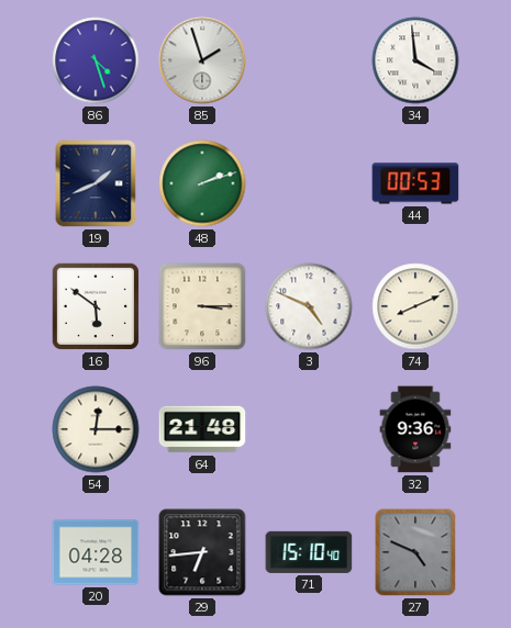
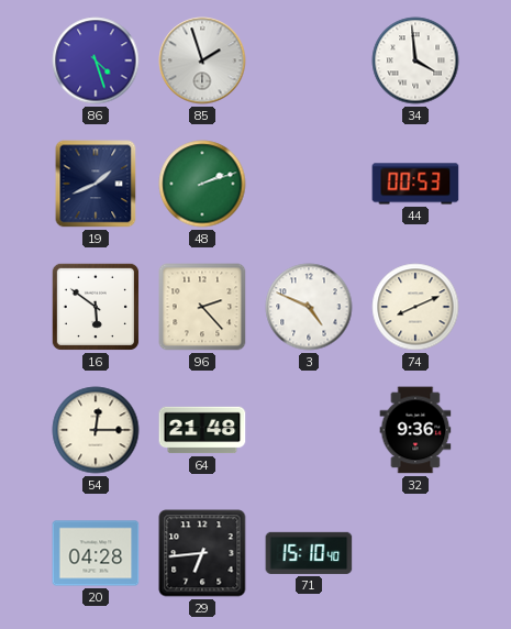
96: 3:15 -> 2:23
27: 4:49 -> none
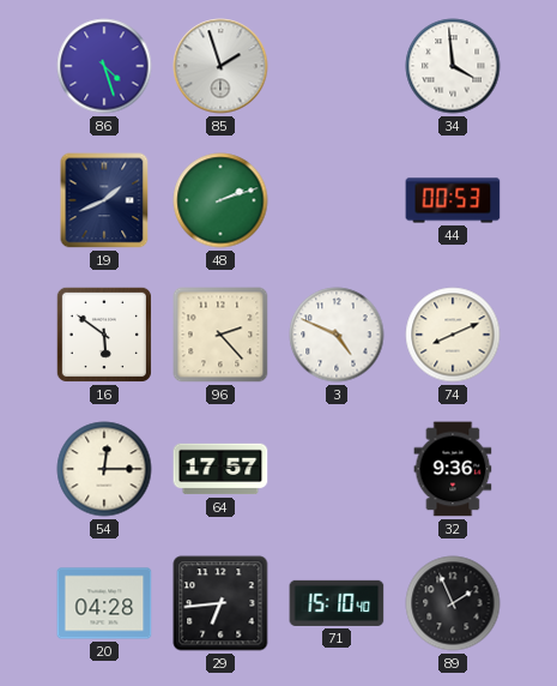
64: 21:48 -> 17:57
89: none -> 1:56
